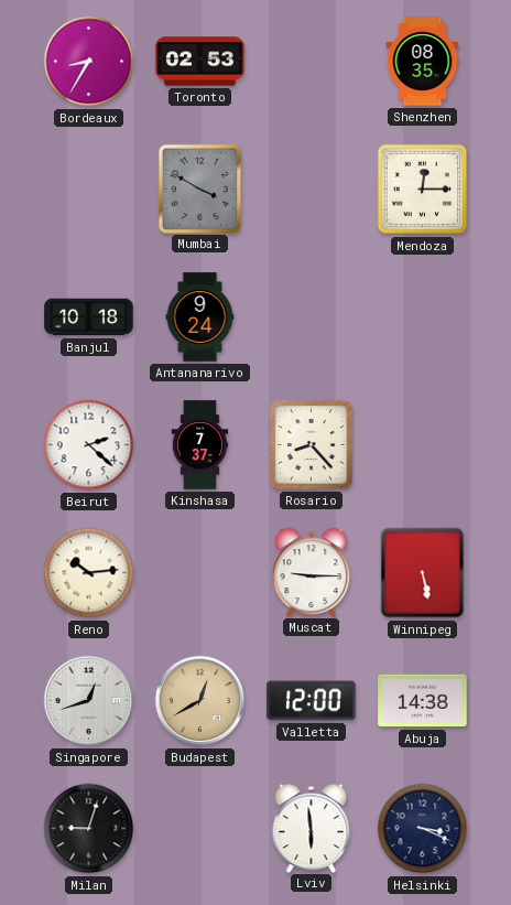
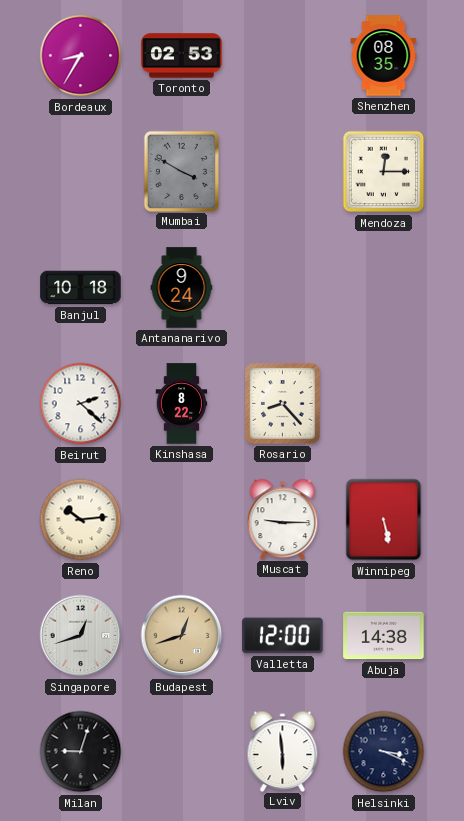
Kinshasa: 7:37 -> 8:22
Budapest: 12:40 -> 12:42
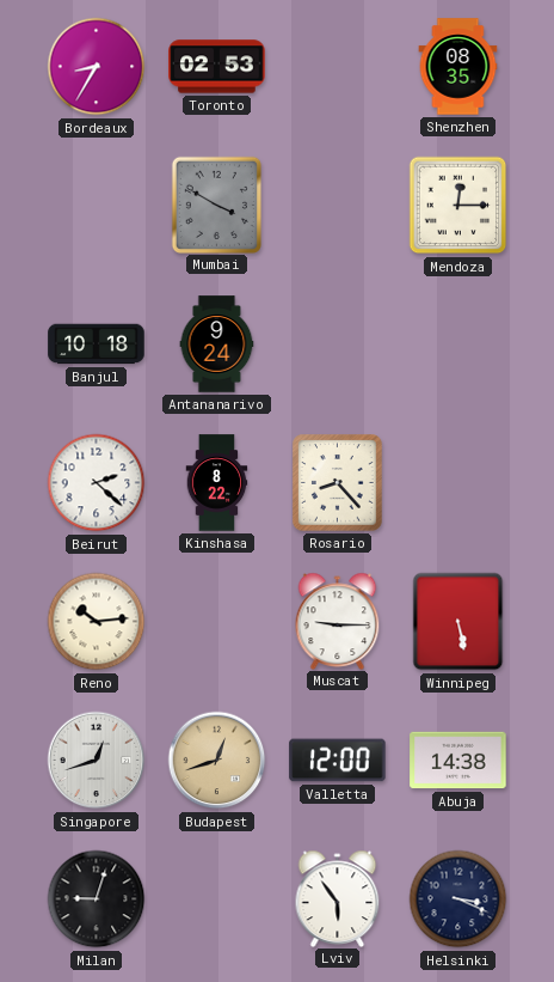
Lviv: 5:59 -> 5:54
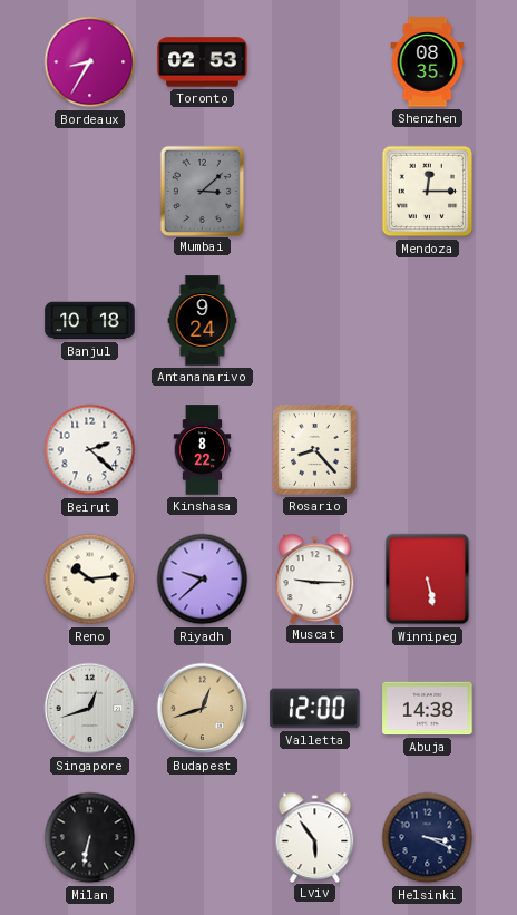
Mumbai: 3:50 -> 3:08
Riyadh: none -> 9:38
Milan: 9:03 -> 6:32
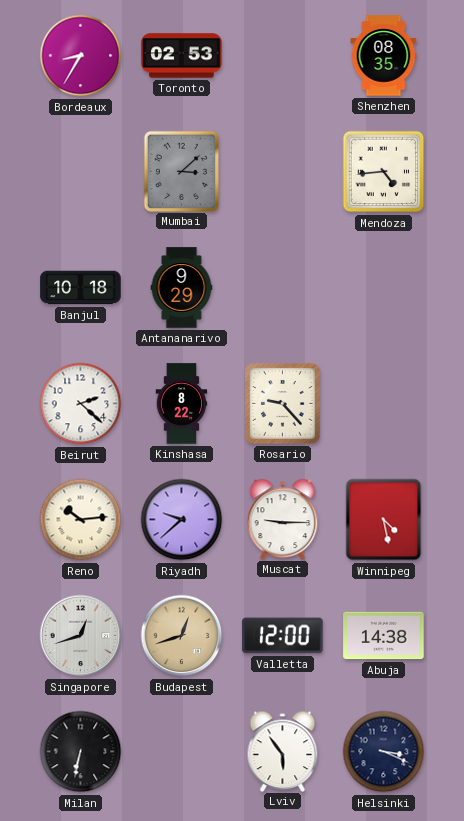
Mendoza: 12:15 -> 4:44
Antananarivo: 9:24 -> 9:29
Rosario: 8:23 -> 9:23
Winnipeg: 5:28 -> 4:28
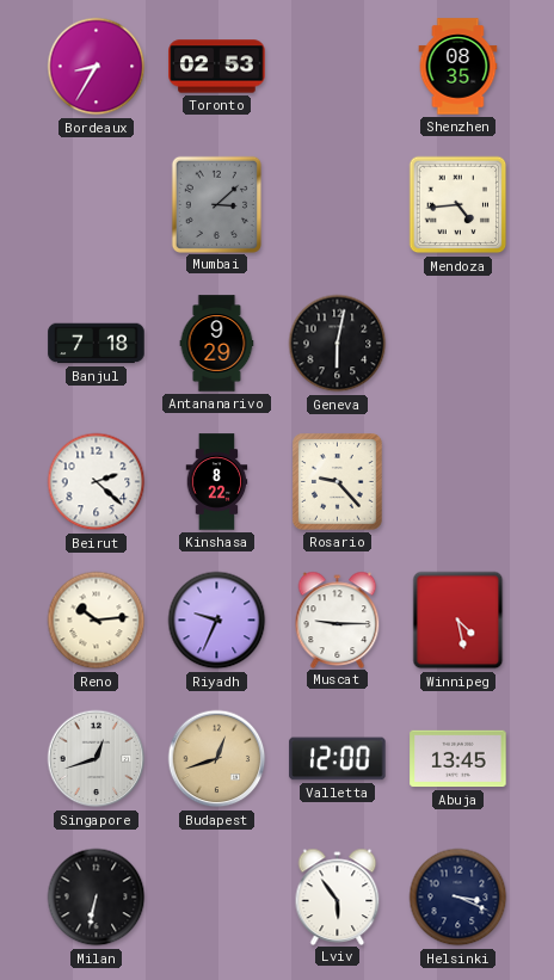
Banjul: 10:18 -> 7:18
Geneva: none -> 6:02
Riyadh: 9:38 -> 9:34
Abuja: 14:38 -> 13:45
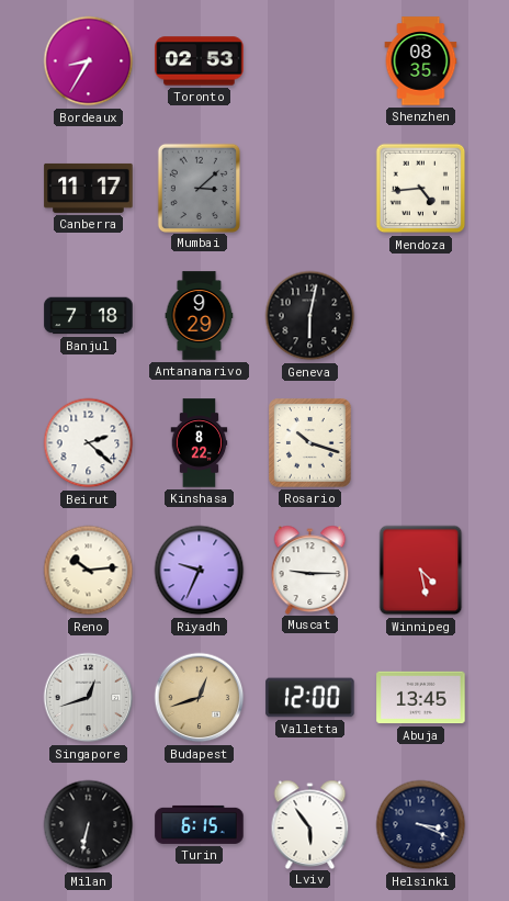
Canberra: none -> 11:17
Rosario: 9:23 -> 10:18
Turin: none -> 6:15
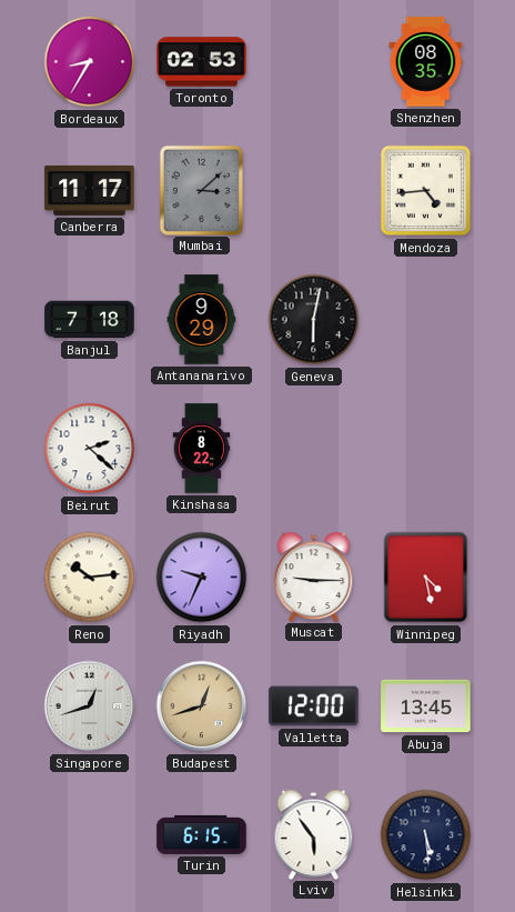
Rosario: 10:18 -> none
Milan: 6:32 -> none
Helsinki: 3:19 -> 5:29
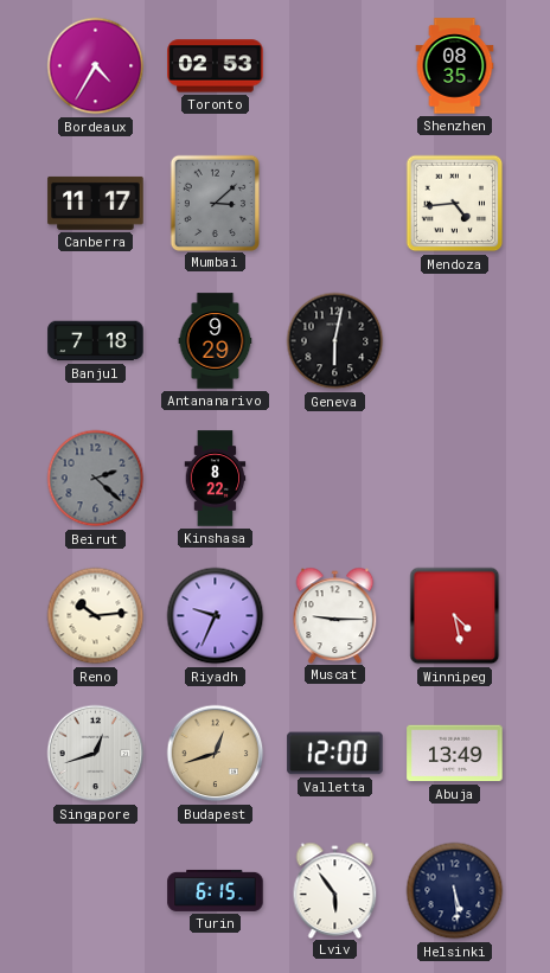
Bordeaux: 8:35 -> 4:35
Beirut dial: white -> grey
Abuja: 13:45 -> 13:49
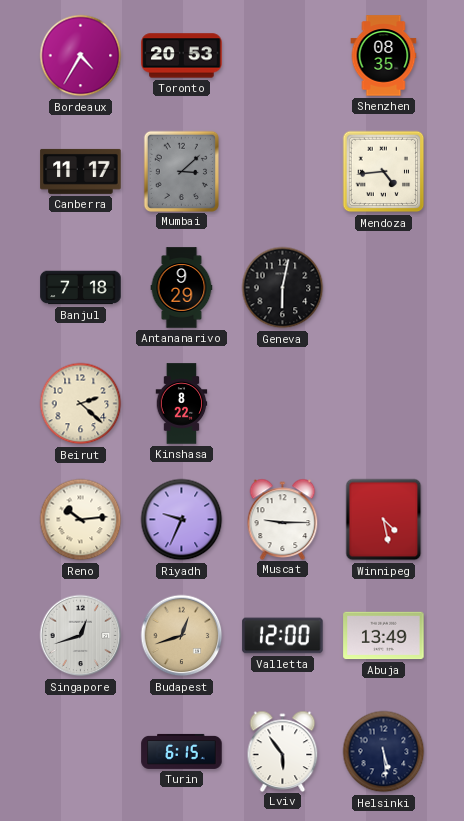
Toronto: 02:53 -> 20:53
Beirut dial: grey -> cream
